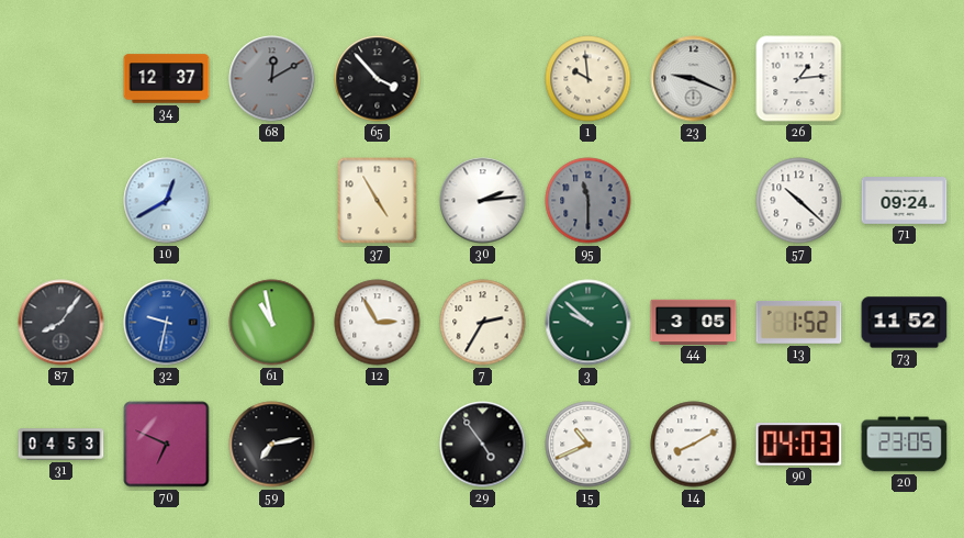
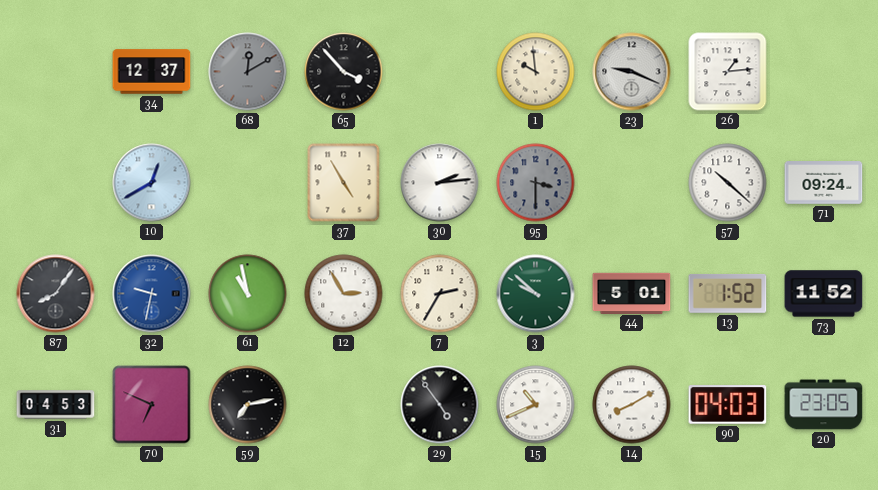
95: 11:30 -> 3:30
44: 3:05 -> 5:01
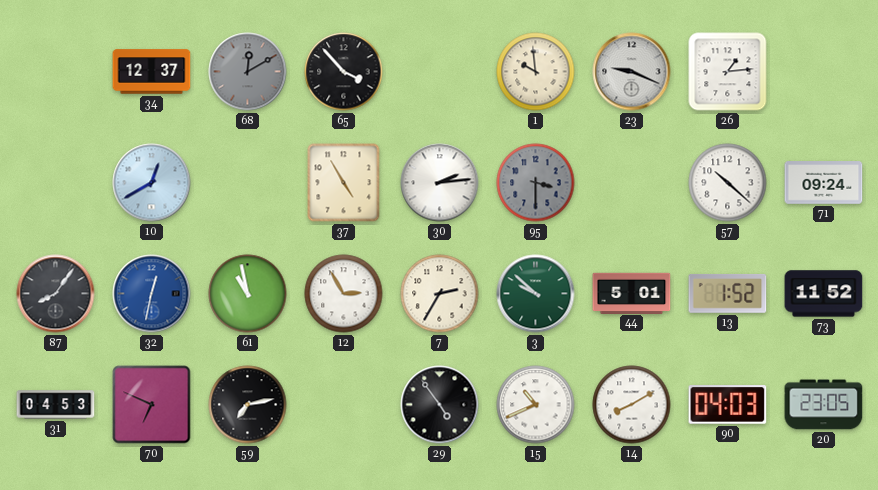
32: 9:32 -> 12:32
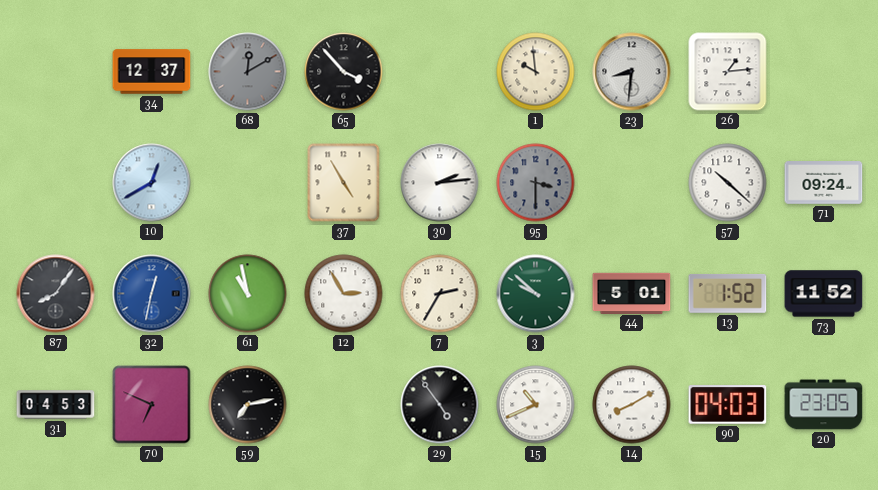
23: 9:19 -> 8:31
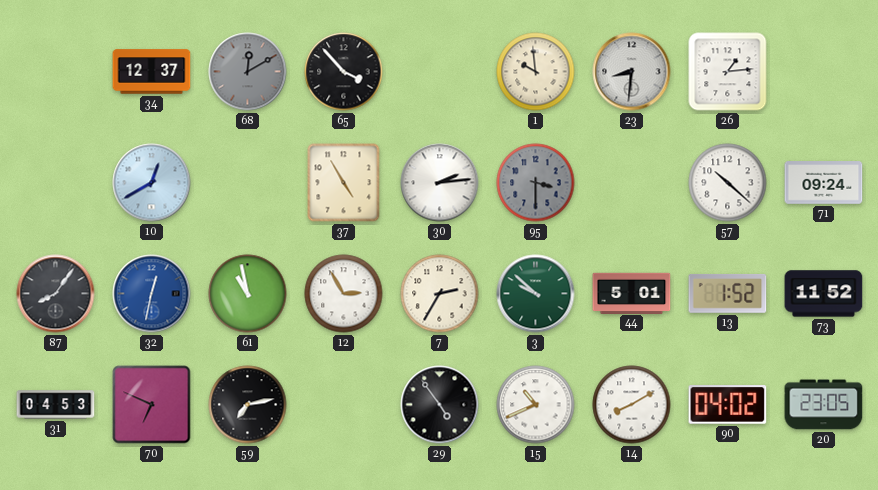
90: 04:03 -> 04:02
